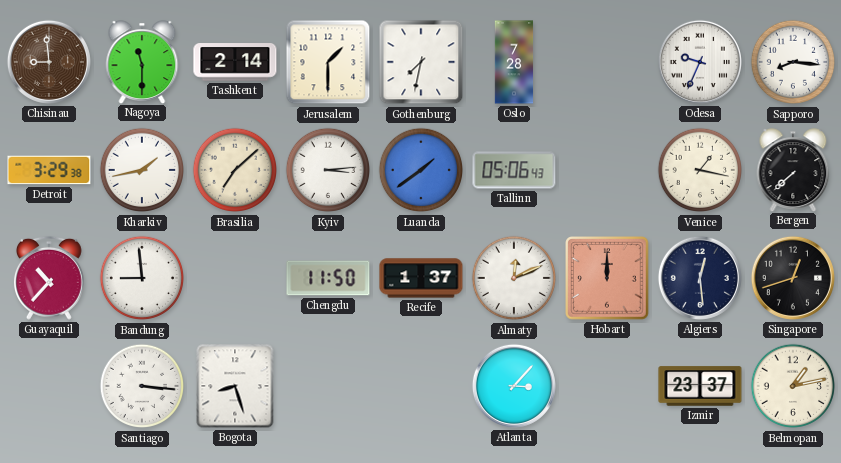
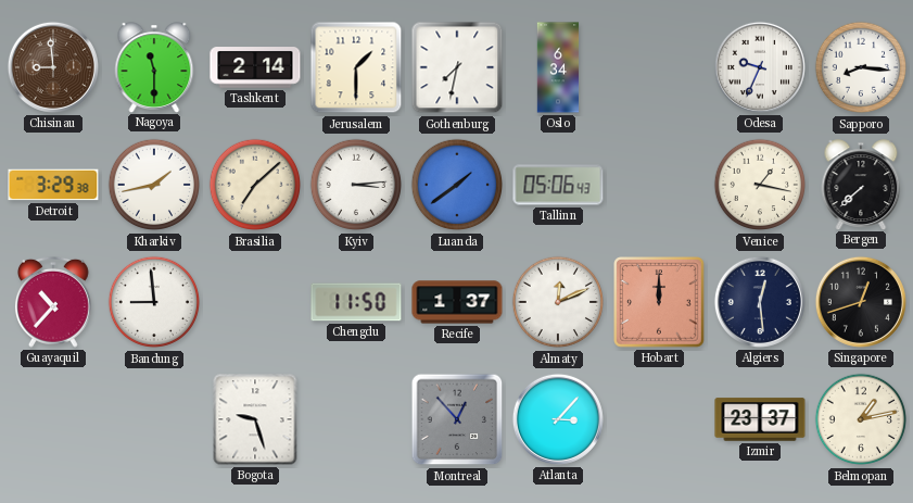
Oslo: 7:28 -> 6:34
Santiago: 3:16 -> none
Bogota: 8:27 -> 9:27
Montreal: none -> 12:53
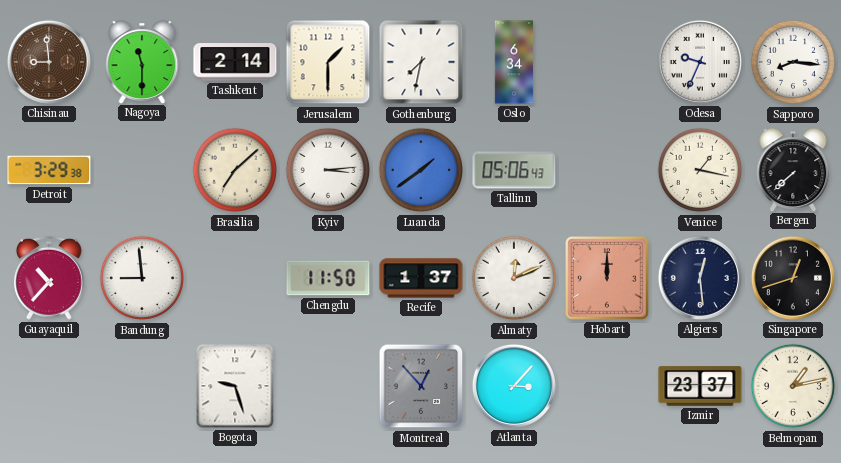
Kharkiv: 1:43 -> none
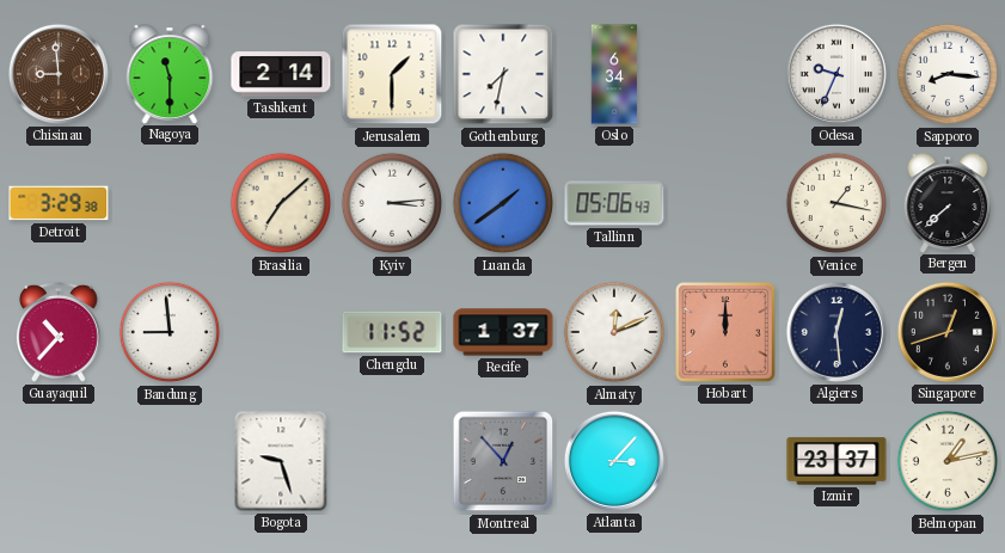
Chengdu: 11:50 -> 11:52
